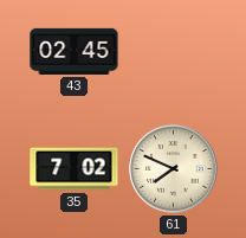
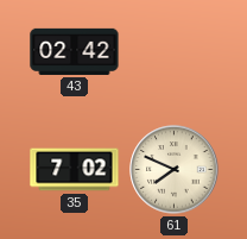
43: 02:45 -> 02:42
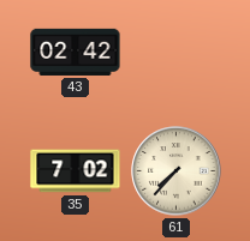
61: 7:49 -> 7:37
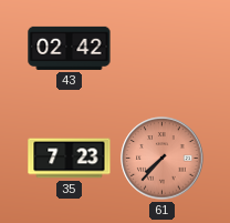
35: 7:02 -> 7:23
61 dial: cream -> salmon
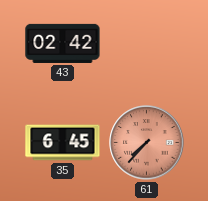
35: 7:23 -> 6:45
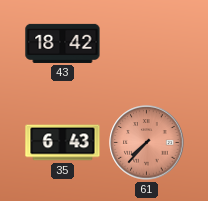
43: 02:42 -> 18:42
35: 6:45 -> 6:43
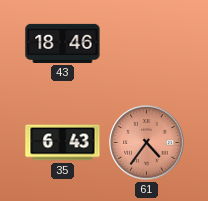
43: 18:42 -> 18:46
61: 7:37 -> 4:36
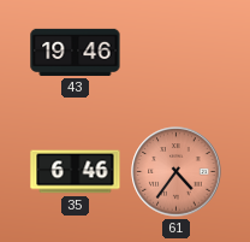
43: 18:46 -> 19:46
35: 6:43 -> 6:46
